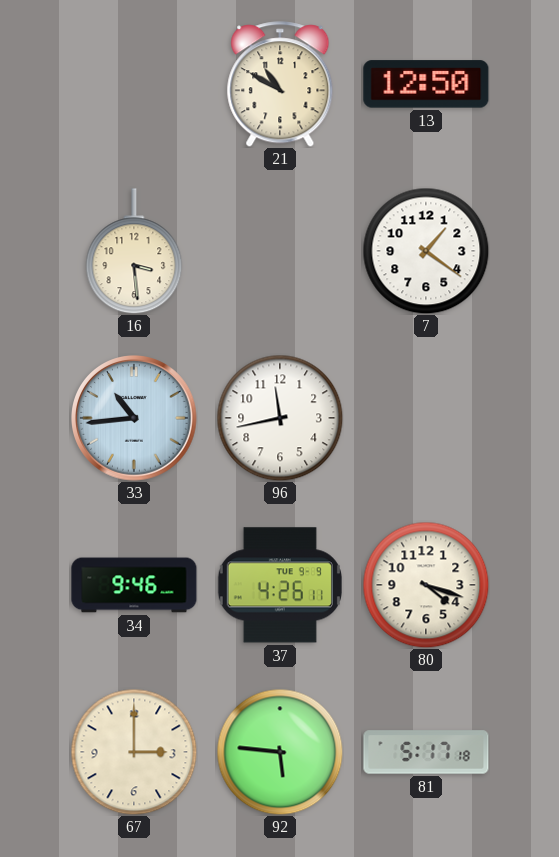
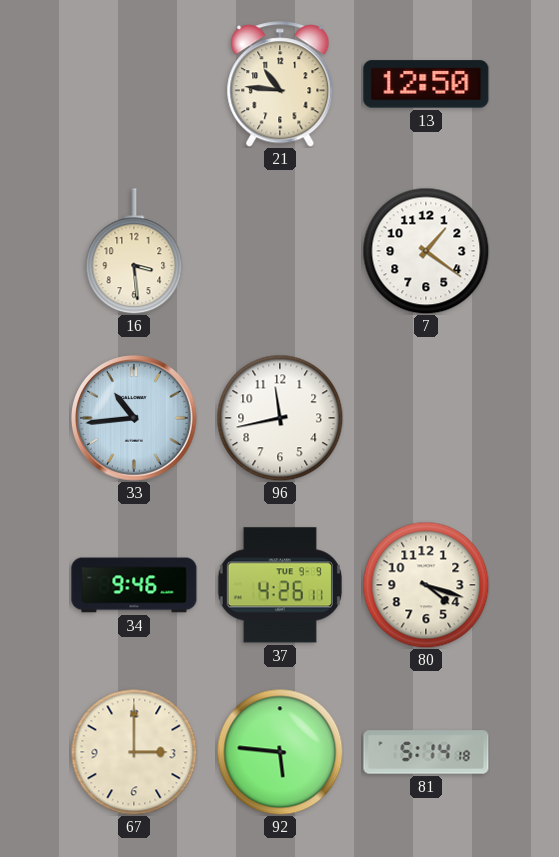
21: 10:50 -> 10:46
81: 5:17 -> 5:14
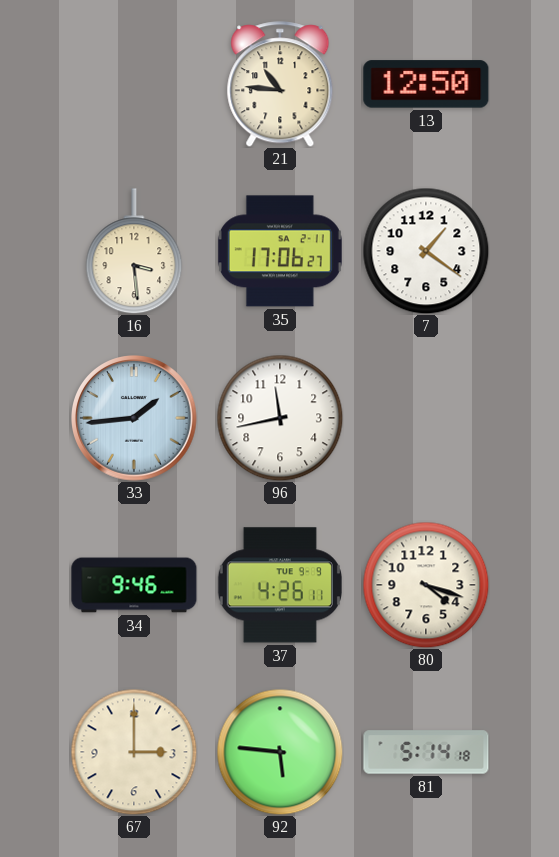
35: none -> 17:06
33: 10:44 -> 1:44
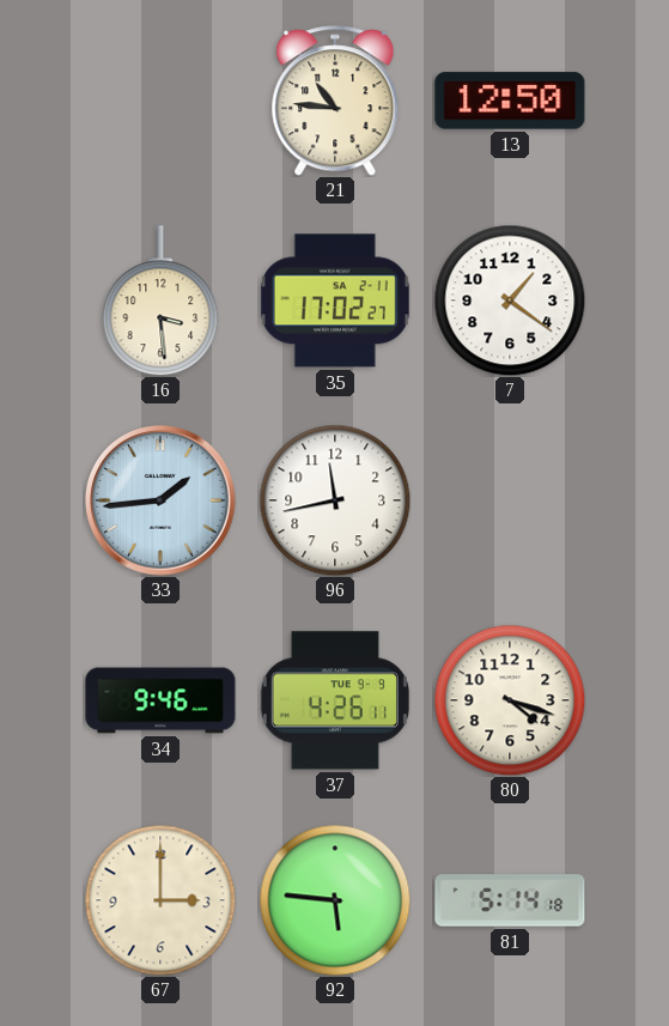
35: 17:06 -> 17:02
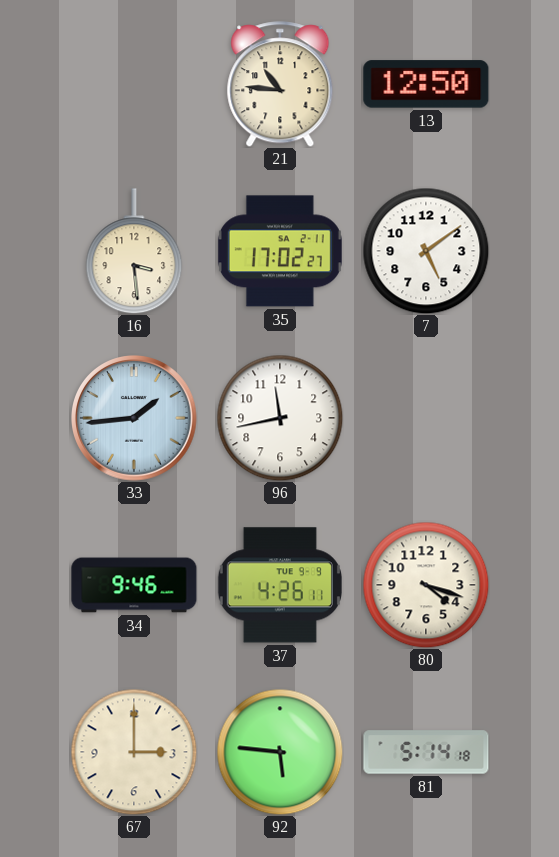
7: 1:21 -> 5:09
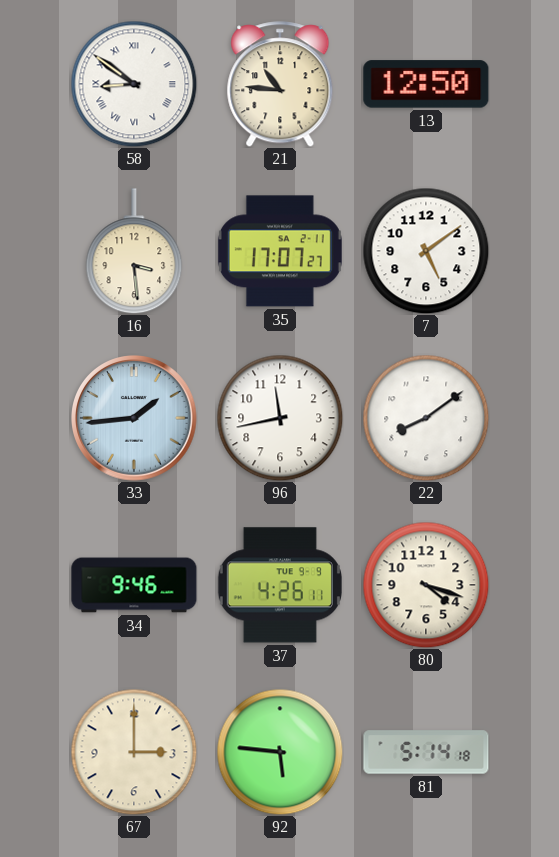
58: none -> 8:51
35: 17:02 -> 17:07
22: none -> 8:09
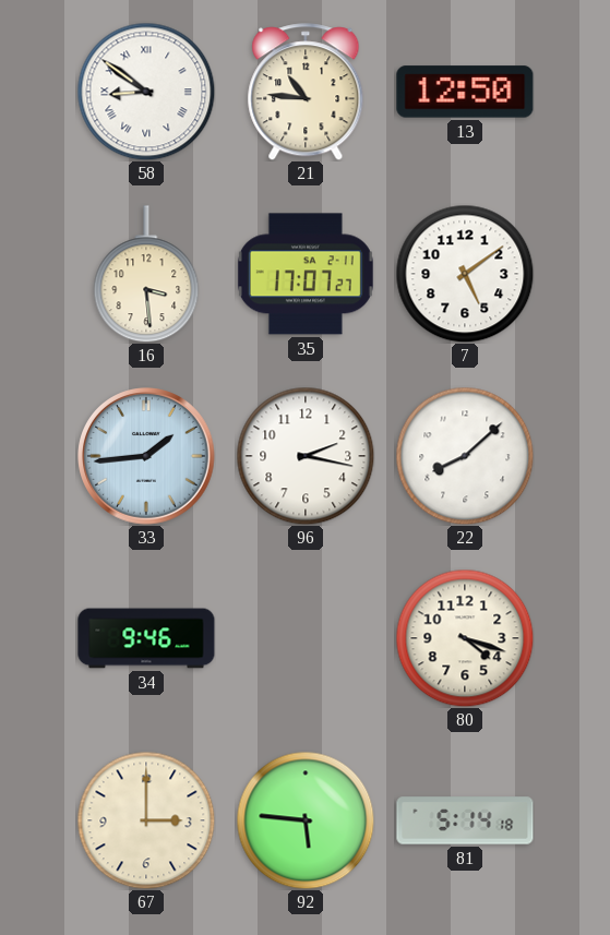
96: 11:43 -> 2:17
22: 8:09 -> 8:08
37: 4:26 -> none
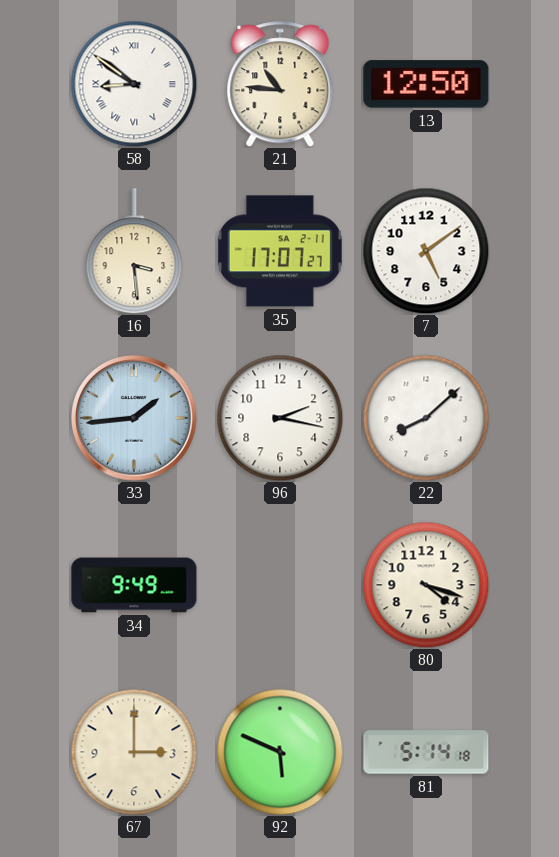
34: 9:46 -> 9:49
92: 5:46 -> 5:49
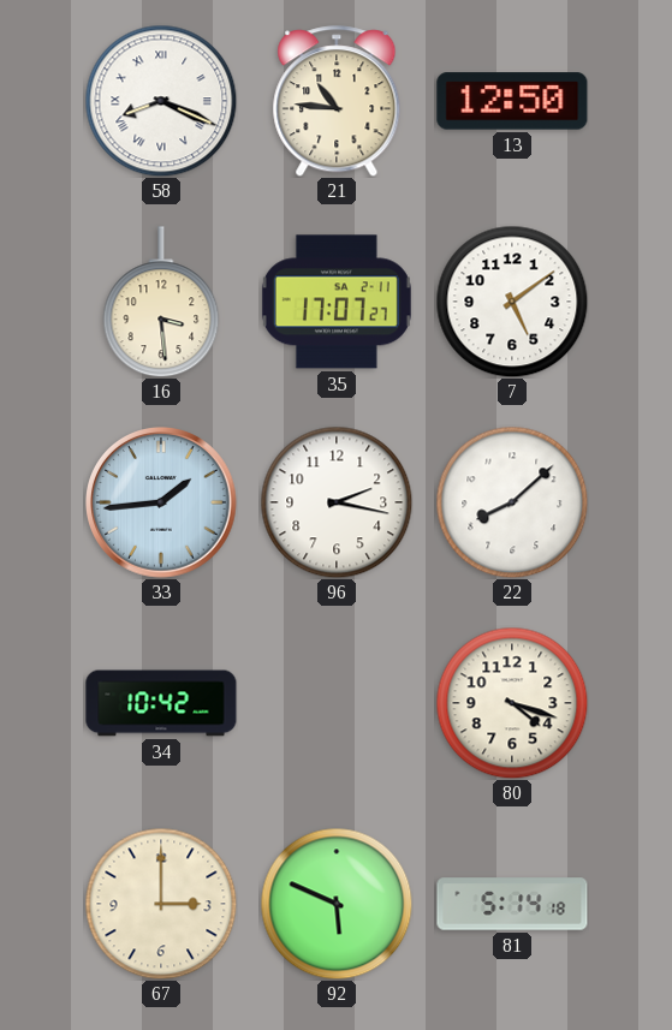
58: 8:51 -> 8:19
34: 9:49 -> 10:42
